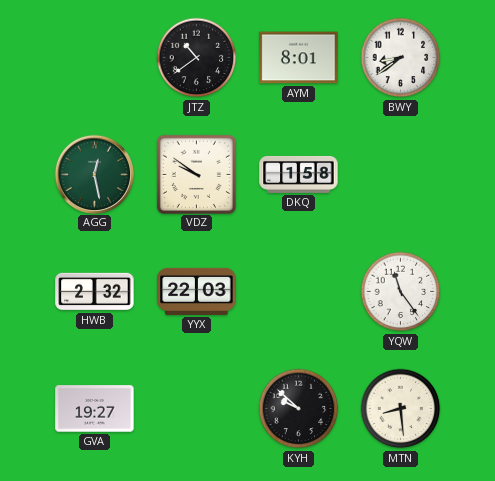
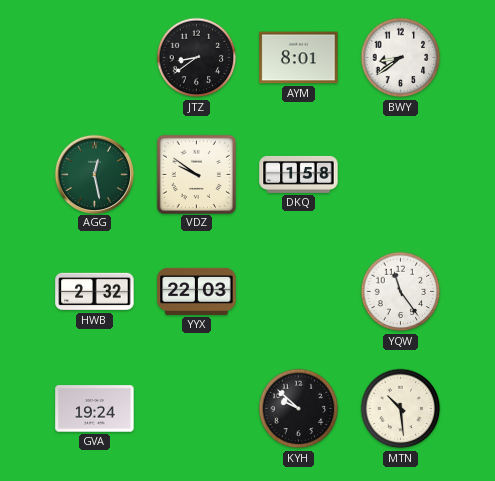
JTZ: 10:39 -> 8:39
GVA: 19:27 -> 19:24
MTN: 8:29 -> 10:29
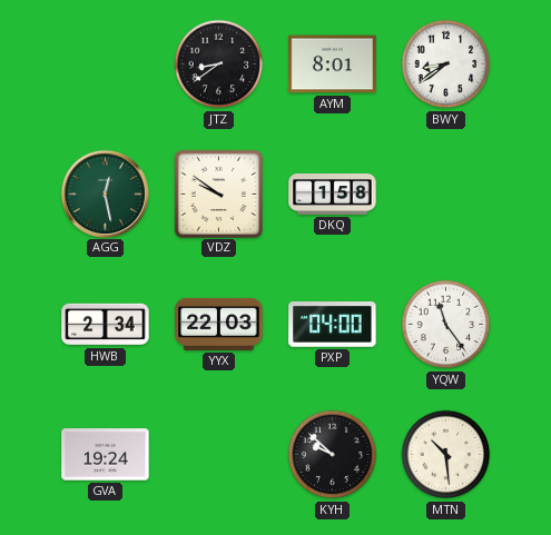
HWB: 2:32 -> 2:34
PXP: none -> 04:00
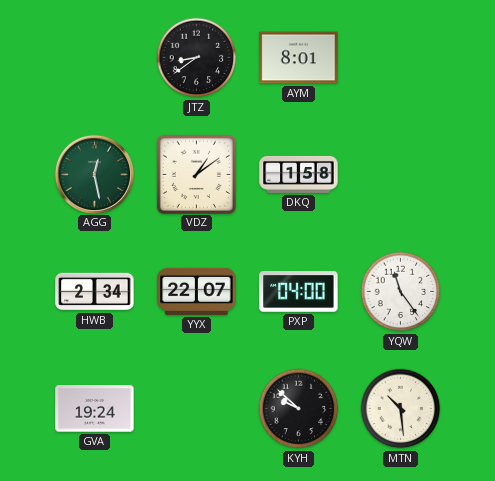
BWY: 8:39 -> none
VDZ: 9:51 -> 1:09
YYX: 22:03 -> 22:07
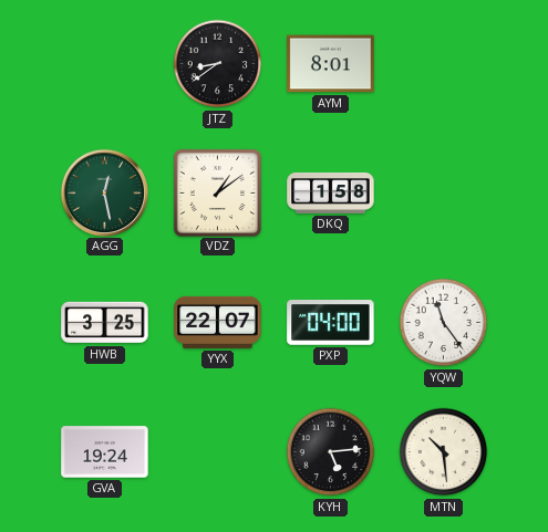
HWB: 2:34 -> 3:25
KYH: 9:52 -> 5:14
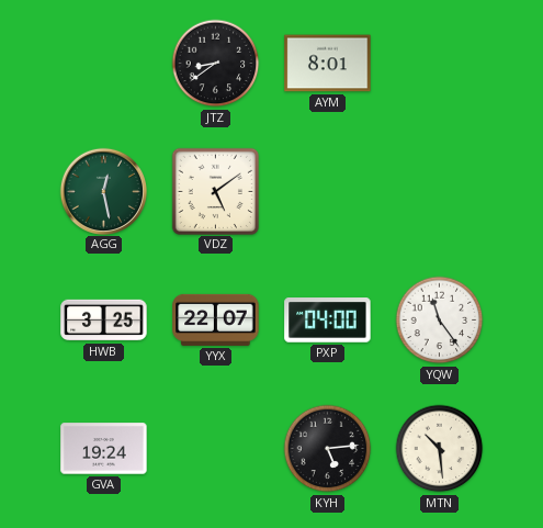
VDZ: 1:09 -> 5:09
DKQ: 1:58 -> none
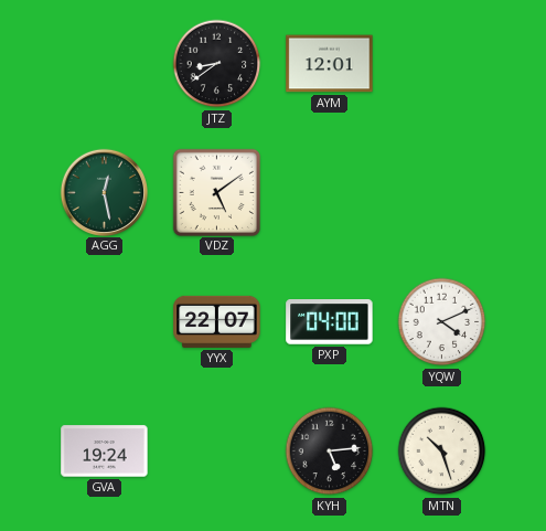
AYM: 8:01 -> 12:01
HWB: 3:25 -> none
YQW: 11:24 -> 4:11
MTN: 10:29 -> 10:27
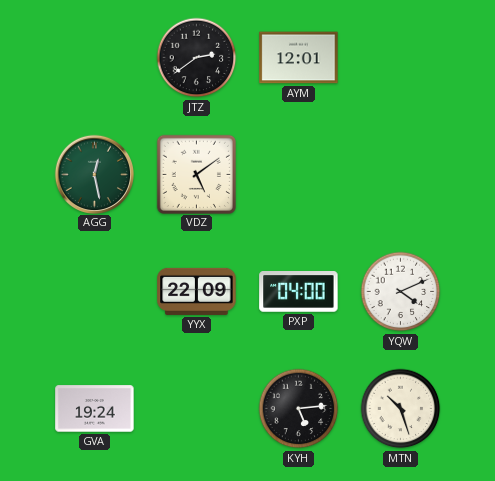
JTZ: 8:39 -> 2:39
YYX: 22:07 -> 22:09
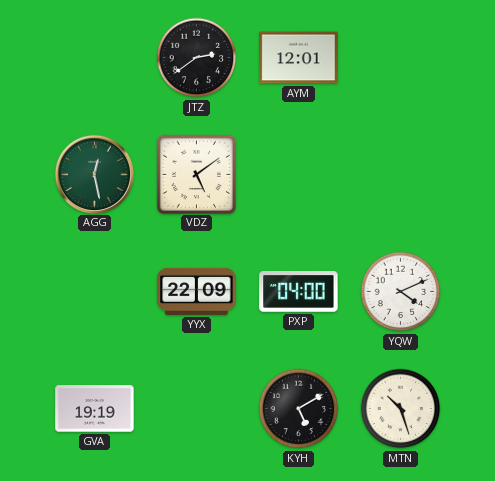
GVA: 19:24 -> 19:19
KYH: 5:14 -> 5:10
